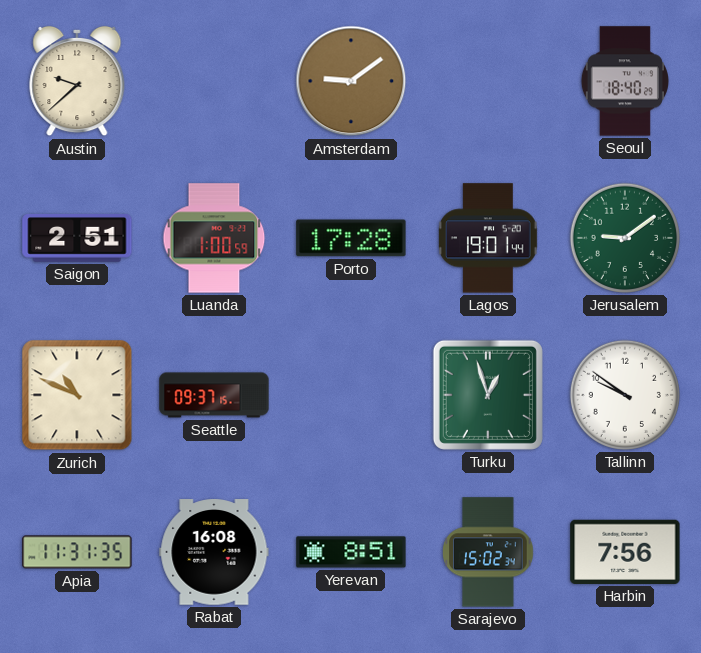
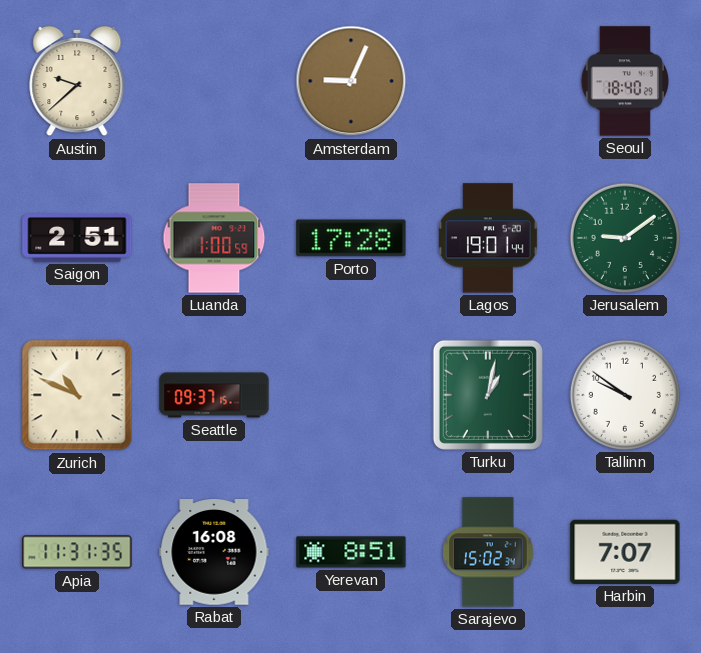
Amsterdam: 9:09 -> 9:04
Turku: 12:57 -> 1:02
Harbin: 7:56 -> 7:07
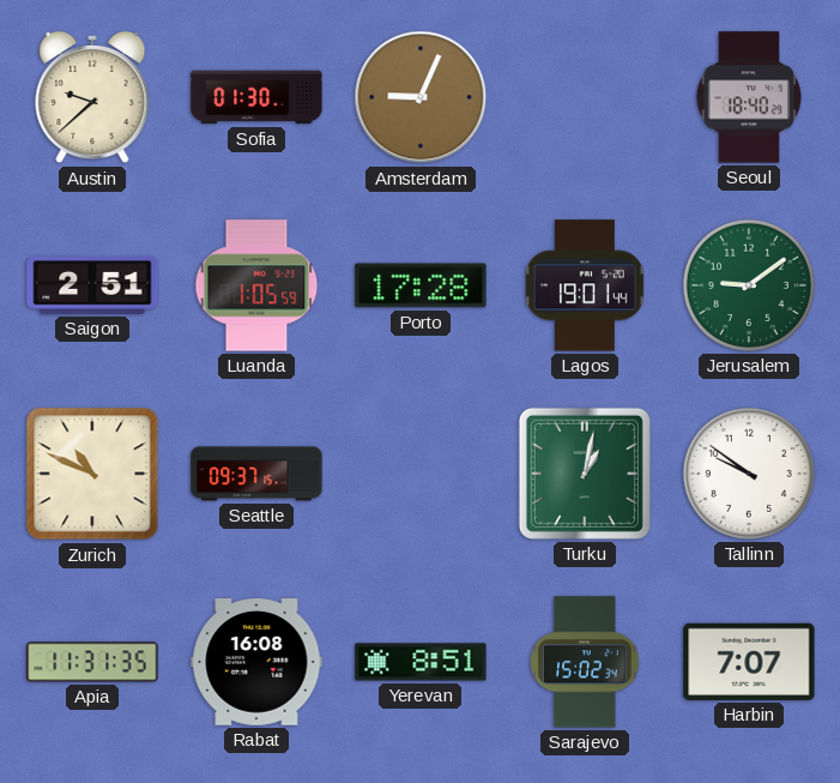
Sofia: none -> 01:30
Luanda: 1:00 -> 1:05
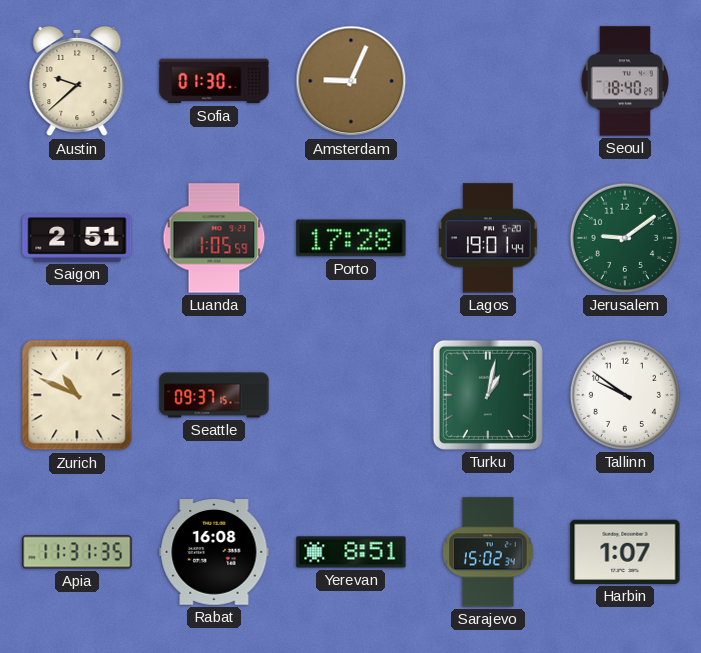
Harbin: 7:07 -> 1:07
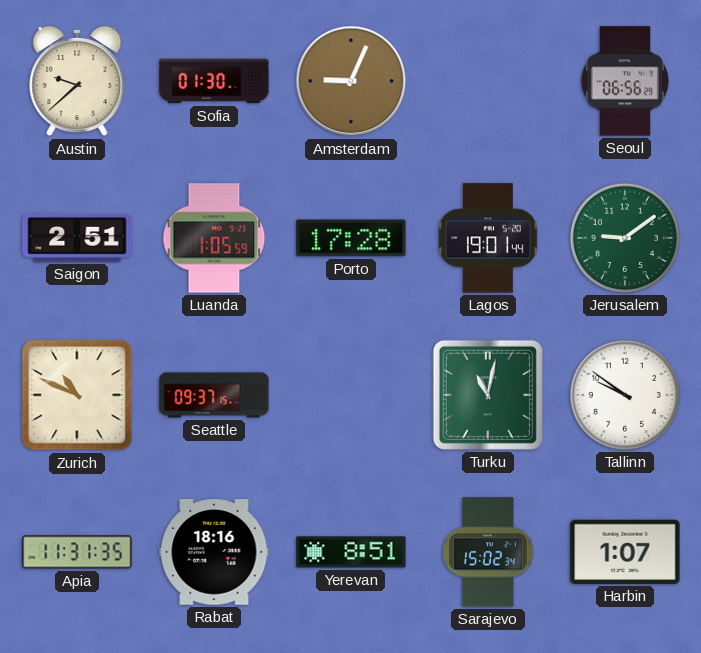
Seoul: 18:40 -> 06:56
Turku: 1:02 -> 11:02
Rabat: 16:08 -> 18:16
